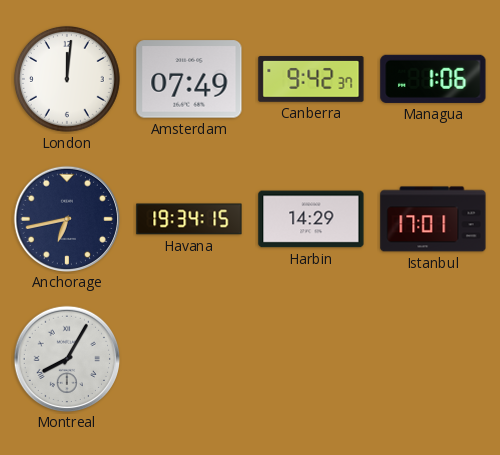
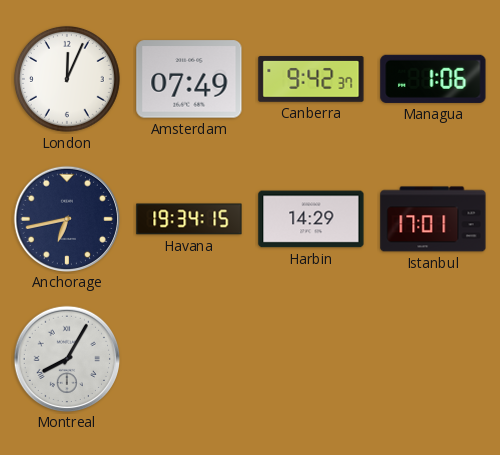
London: 12:01 -> 12:04
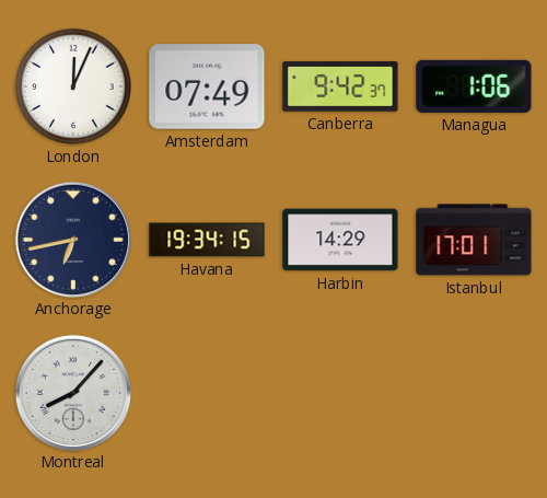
Montreal: 8:05 -> 8:07
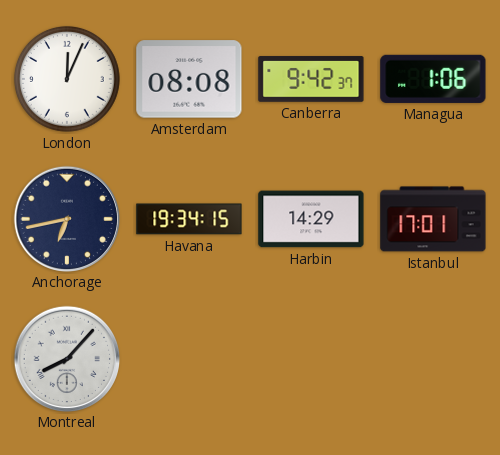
Amsterdam: 07:49 -> 08:08
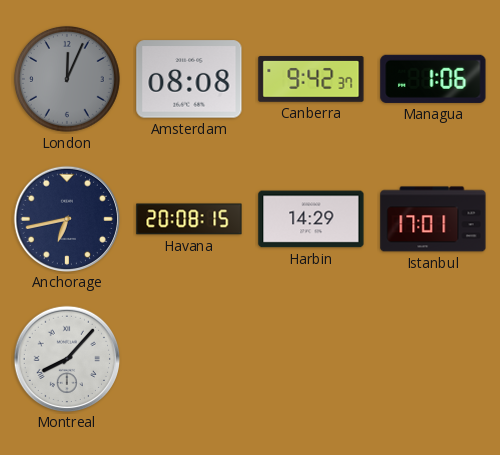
London dial: white -> grey
Havana: 19:34 -> 20:08
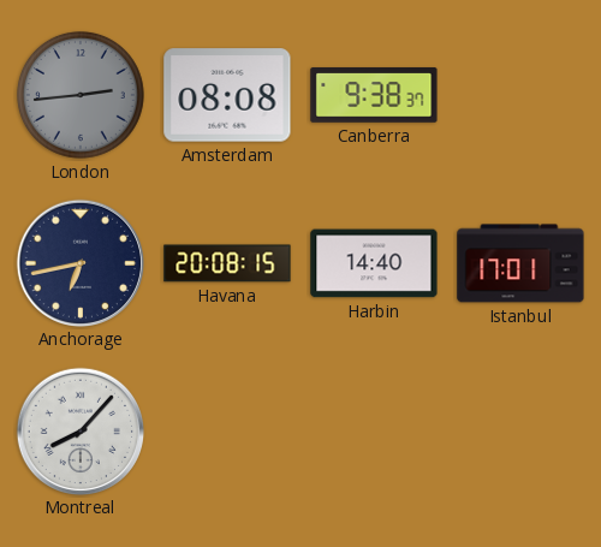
London: 12:04 -> 2:44
Canberra: 9:42 -> 9:38
Managua: 1:06 -> none
Harbin: 14:29 -> 14:40
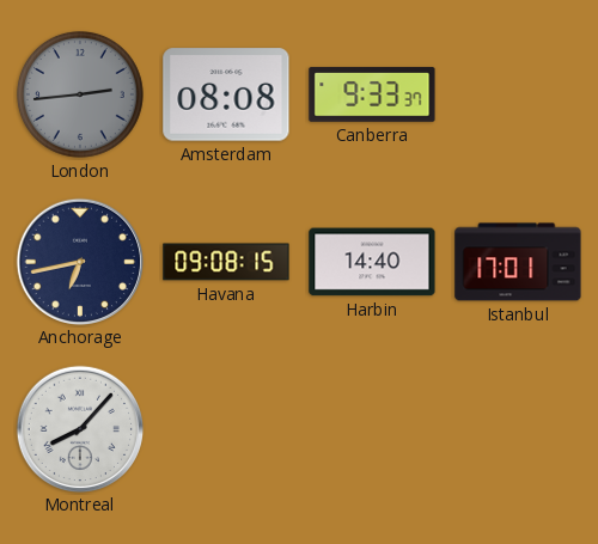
Canberra: 9:38 -> 9:33
Havana: 20:08 -> 09:08
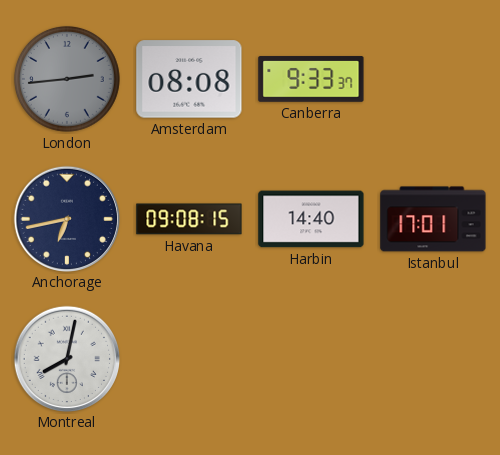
Montreal: 8:07 -> 8:02
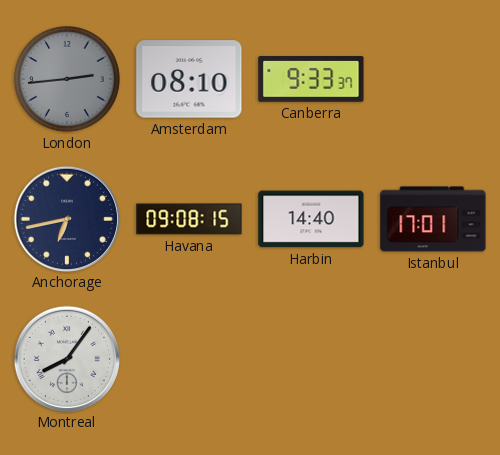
Amsterdam: 08:08 -> 08:10
Montreal: 8:02 -> 8:06
